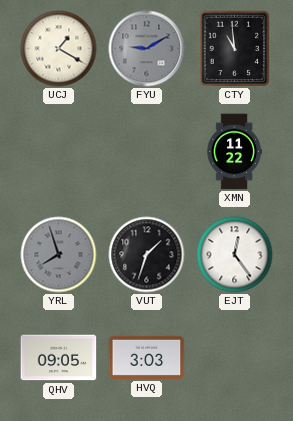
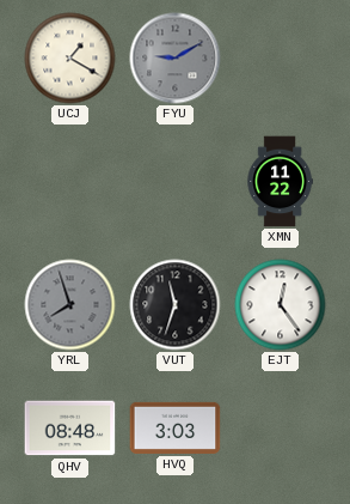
CTY: 10:59 -> none
VUT: 1:33 -> 11:33
QHV: 09:05 -> 08:48
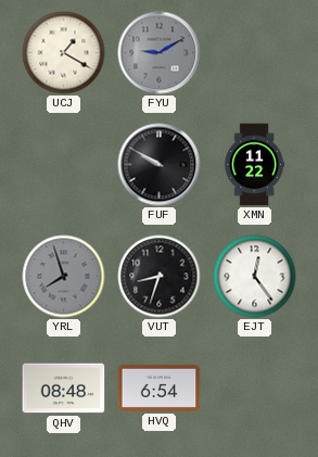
FUF: none -> 9:50
VUT: 11:33 -> 8:33
HVQ: 3:03 -> 6:54
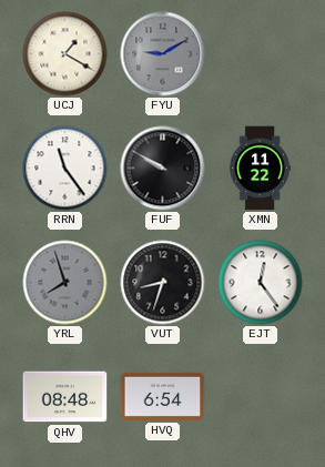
RRN: none -> 11:24
